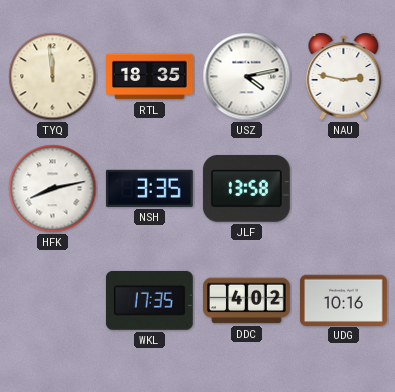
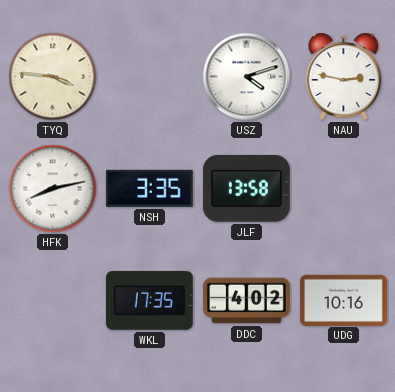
TYQ: 11:59 -> 3:46
RTL: 18:35 -> none
USZ: 4:13 -> 4:12
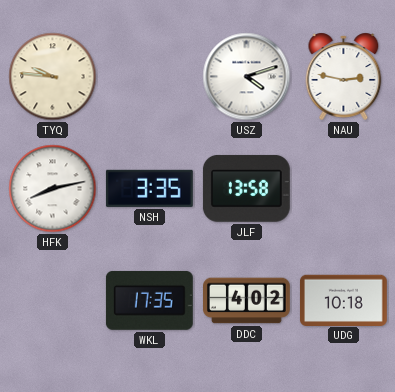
TYQ: 3:46 -> 9:46
UDG: 10:16 -> 10:18
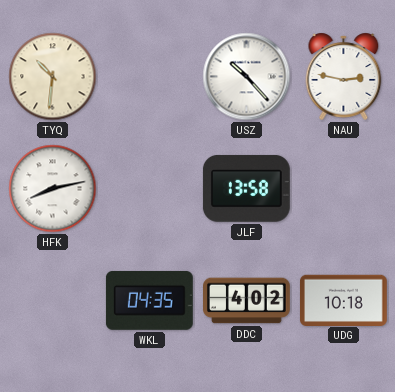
TYQ: 9:46 -> 10:31
USZ: 4:12 -> 10:23
NSH: 3:35 -> none
WKL: 17:35 -> 04:35
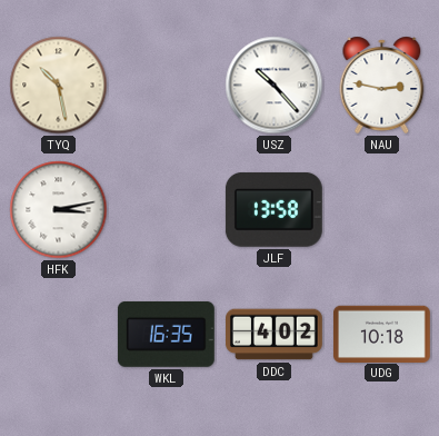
TYQ: 10:31 -> 10:28
HFK: 8:13 -> 3:13
WKL: 04:35 -> 16:35
